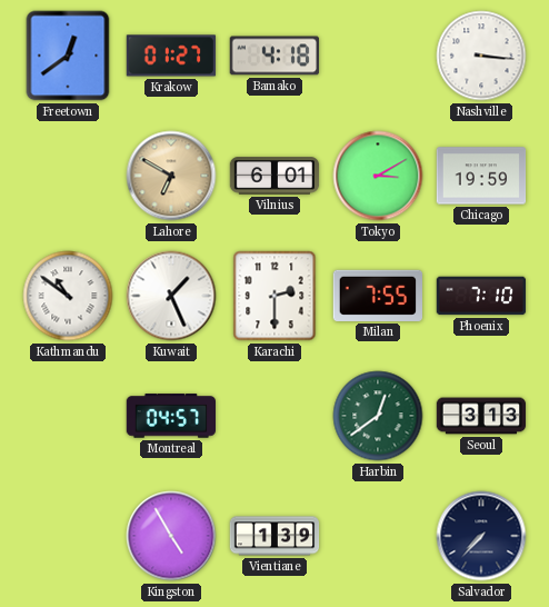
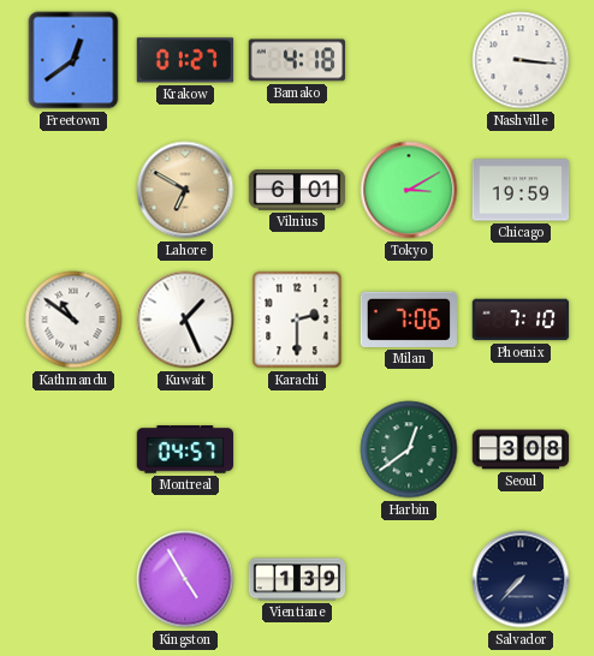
Milan: 7:55 -> 7:06
Seoul: 3:13 -> 3:08
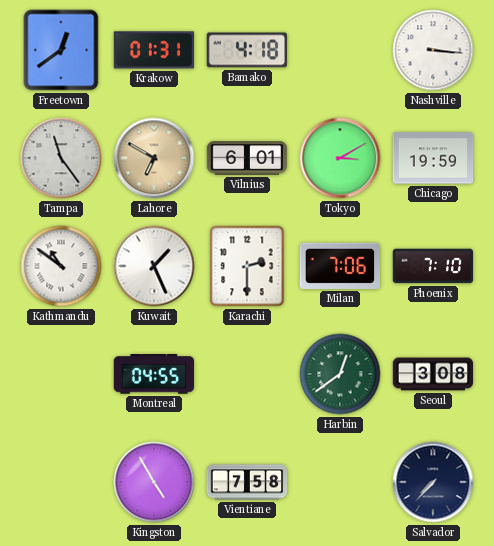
Krakow: 01:27 -> 01:31
Tampa: none -> 11:24
Montreal: 04:57 -> 04:55
Vientiane: 1:39 -> 7:58
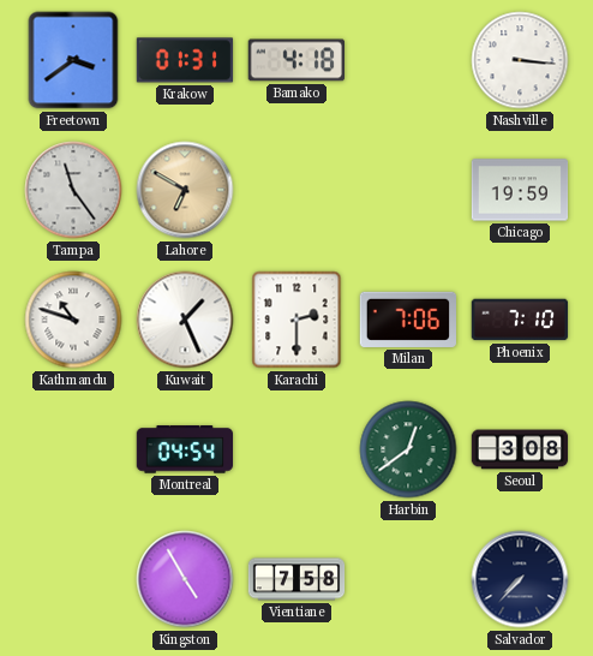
Freetown: 12:39 -> 3:39
Vilnius: 6:01 -> none
Tokyo: 3:10 -> none
Kathmandu: 10:51 -> 10:48
Montreal: 04:55 -> 04:54
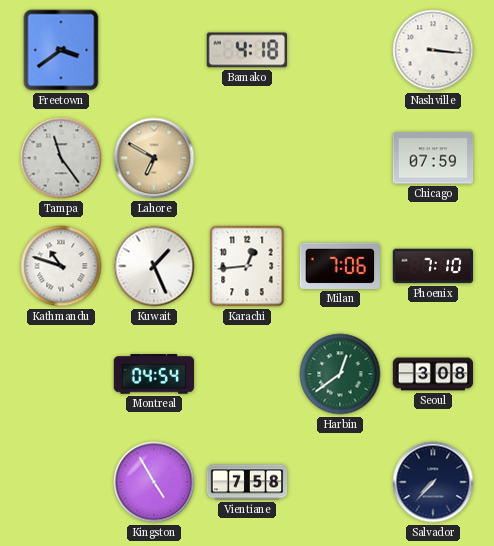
Krakow: 01:31 -> none
Chicago: 19:59 -> 07:59
Karachi: 2:30 -> 12:44
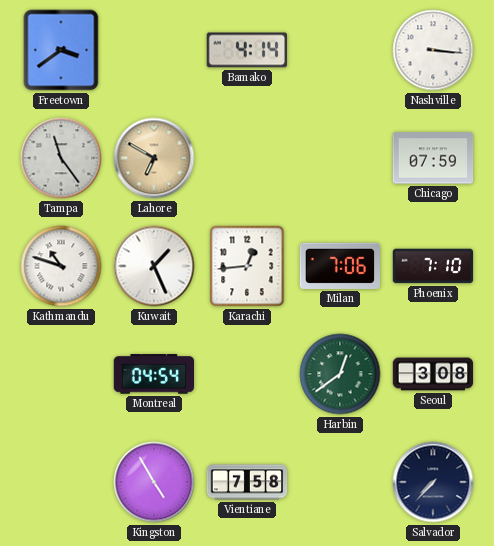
Bamako: 4:18 -> 4:14
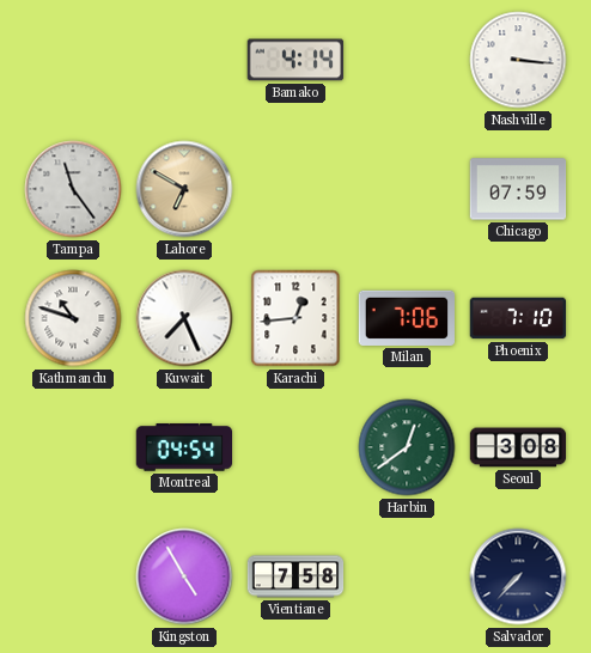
Freetown: 3:39 -> none
Kuwait: 1:26 -> 7:26
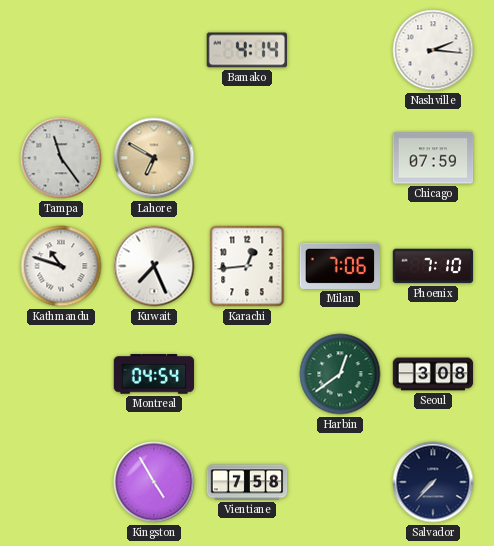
Nashville: 3:16 -> 2:16
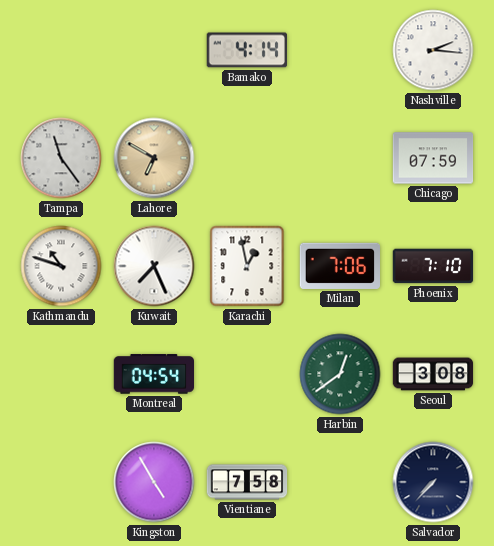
Karachi: 12:44 -> 12:58
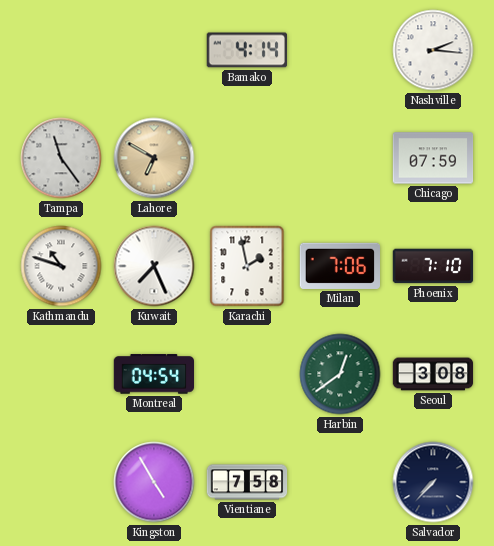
Karachi: 12:58 -> 1:58
